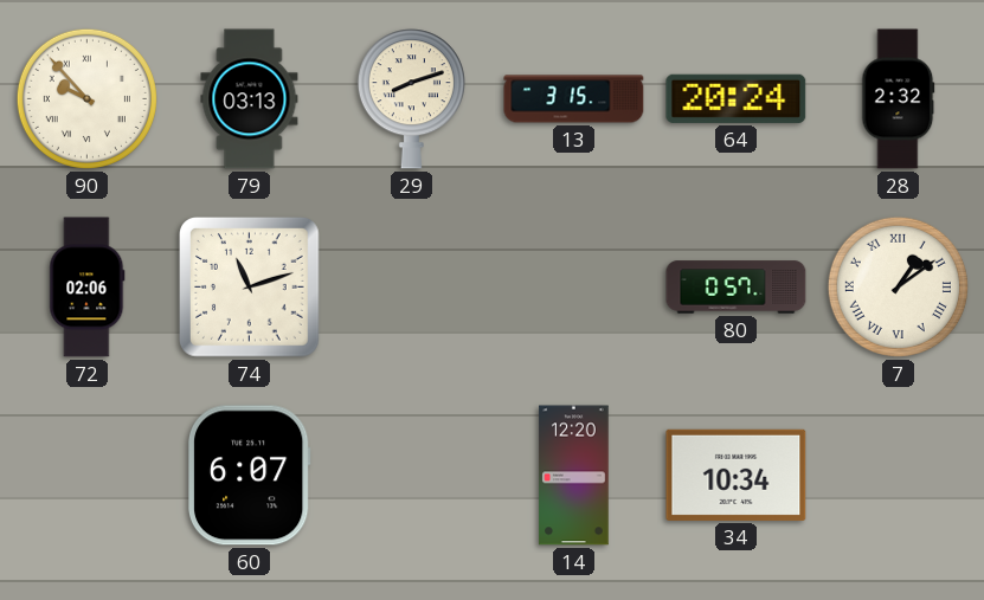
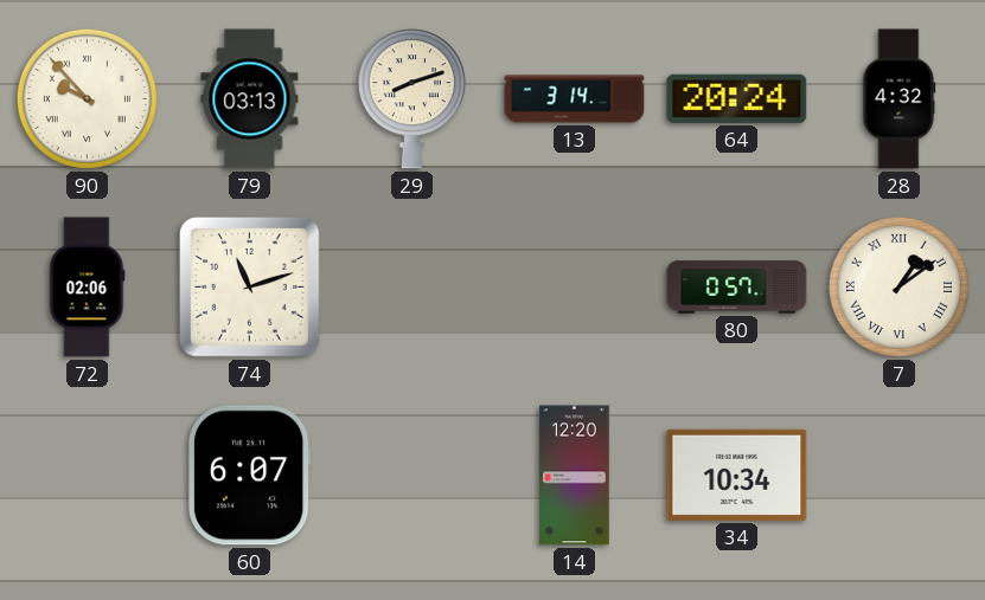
13: 3:15 -> 3:14
28: 2:32 -> 4:32
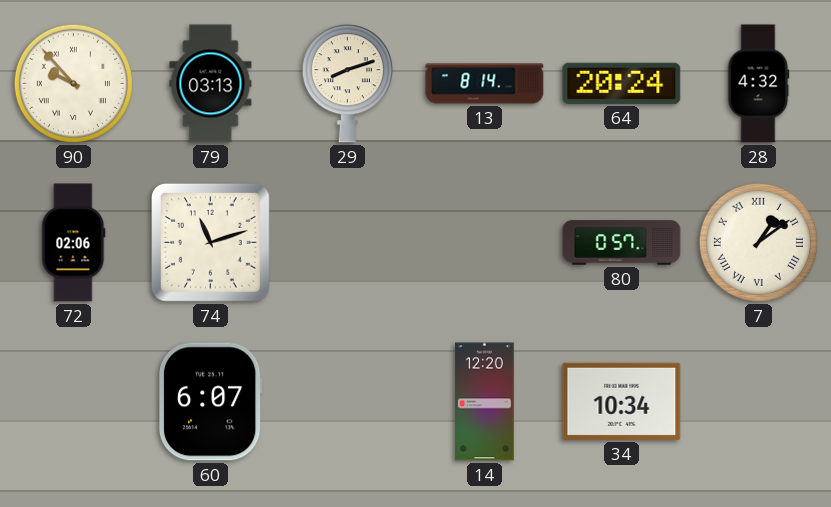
13: 3:14 -> 8:14
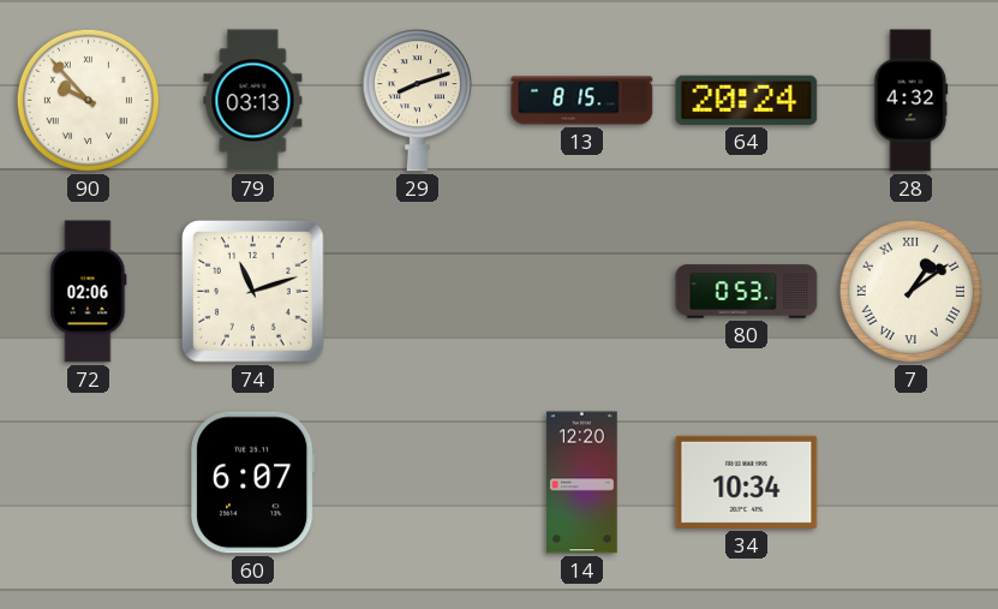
13: 8:14 -> 8:15
80: 0:57 -> 0:53
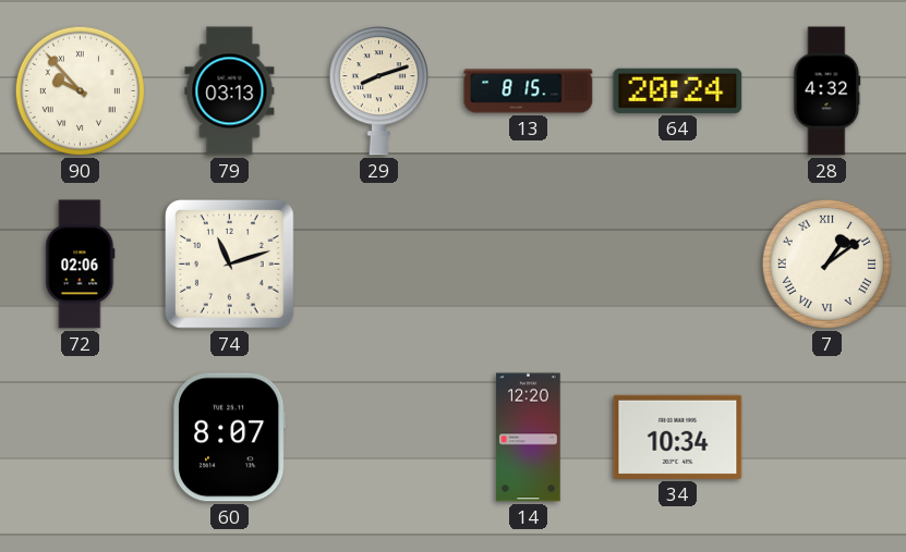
80: 0:53 -> none
60: 6:07 -> 8:07
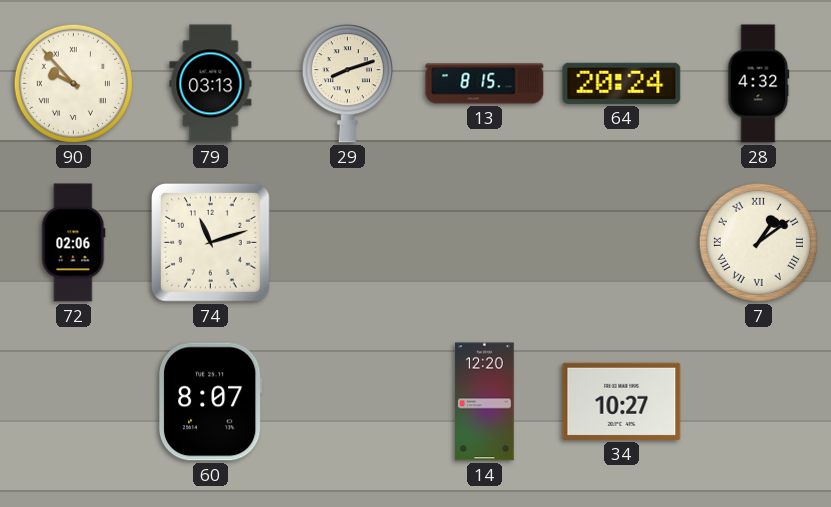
34: 10:34 -> 10:27
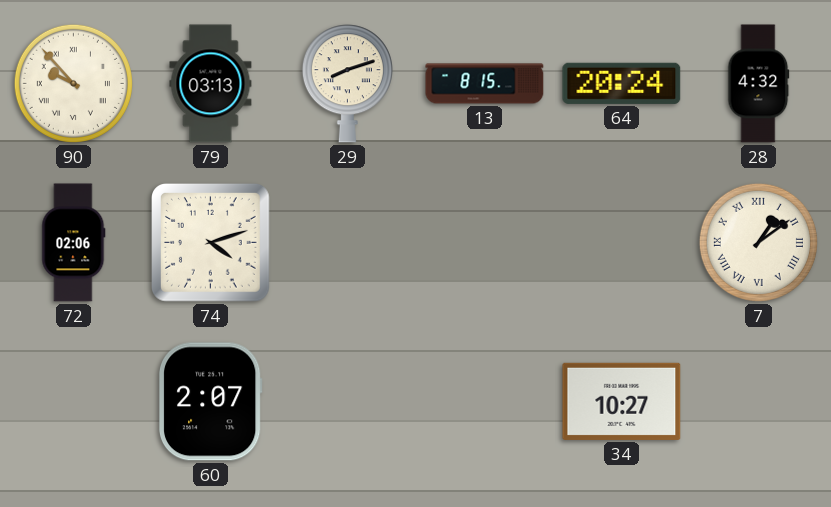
74: 11:12 -> 4:12
60: 8:07 -> 2:07
14: 12:20 -> none
